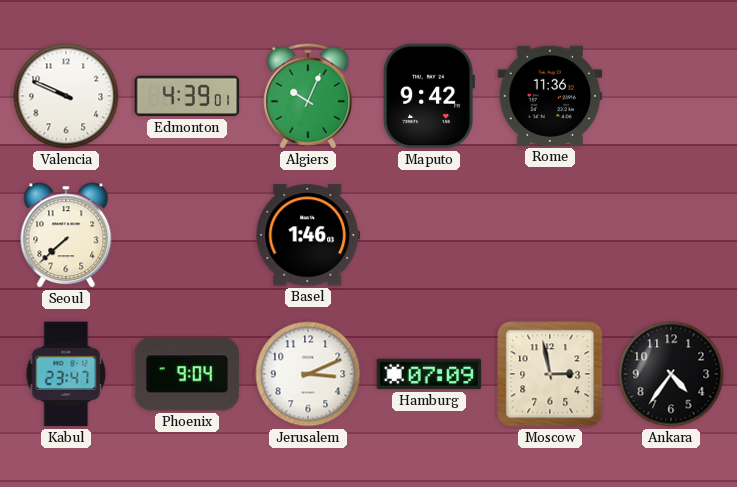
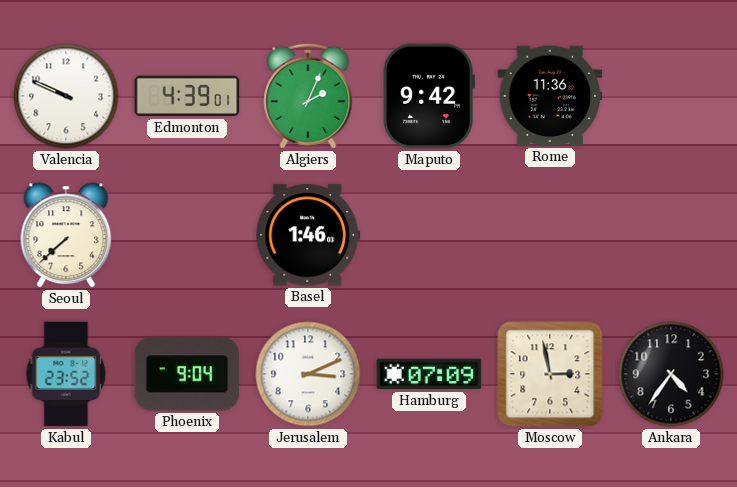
Algiers: 10:04 -> 2:04
Kabul: 23:47 -> 23:52
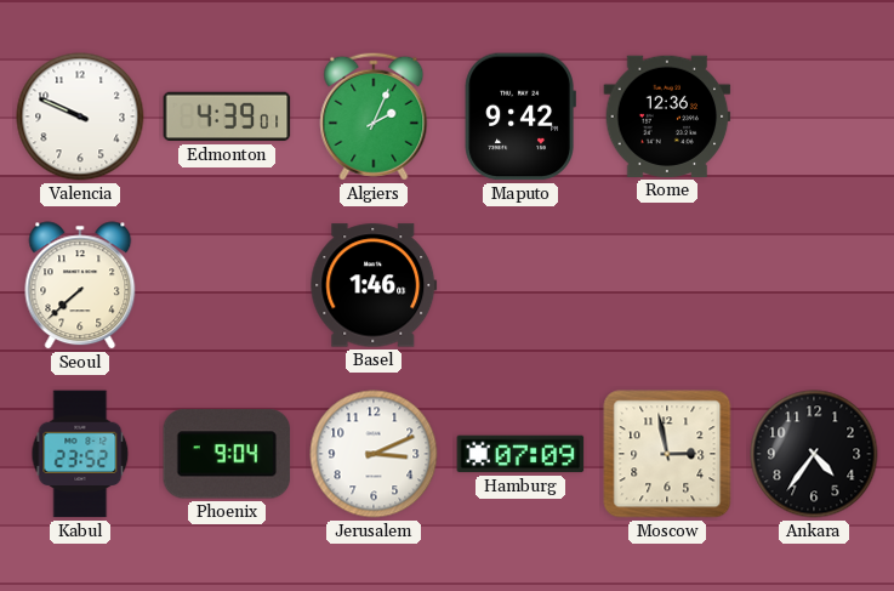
Rome: 11:36 -> 12:36
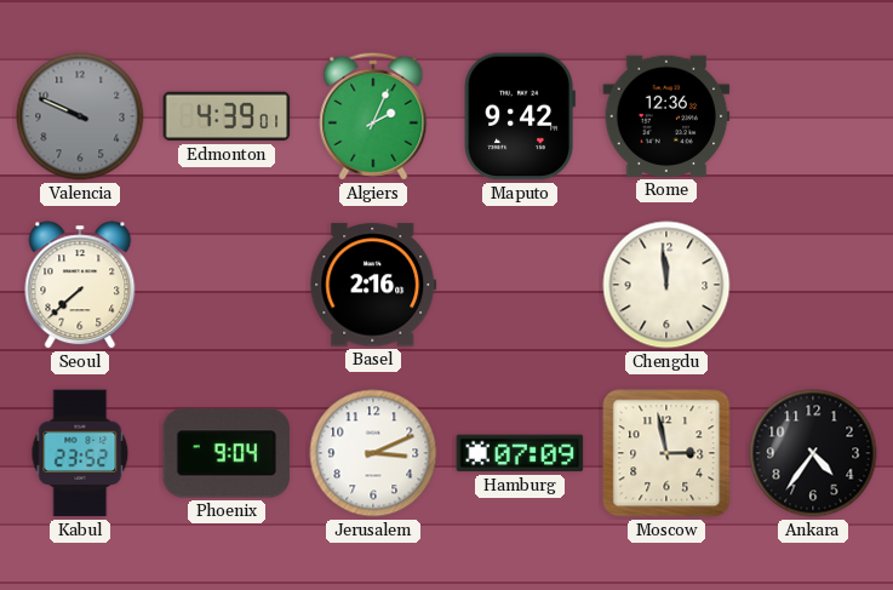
Valencia dial: white -> grey
Basel: 1:46 -> 2:16
Chengdu: none -> 11:59
